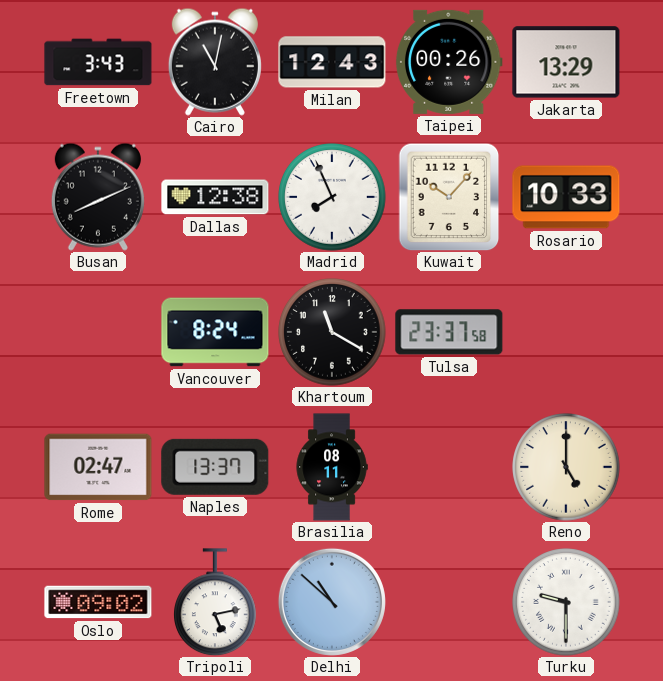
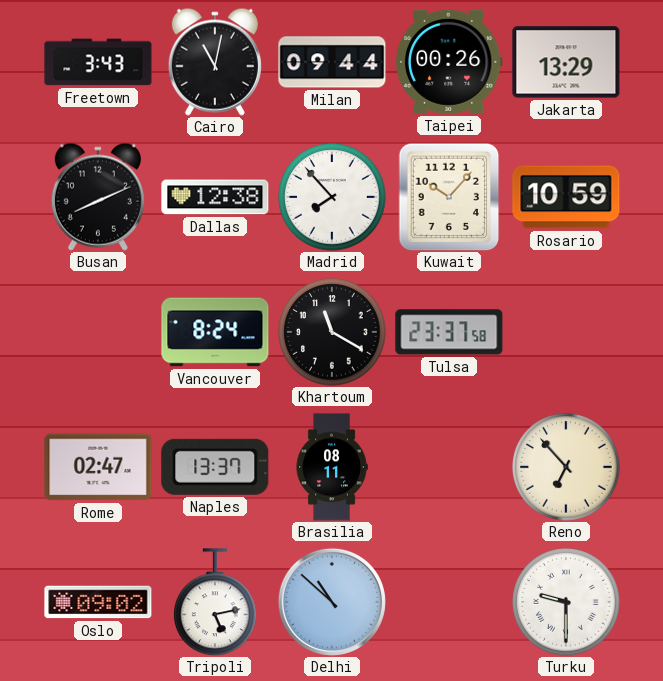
Milan: 12:43 -> 09:44
Madrid: 7:56 -> 7:53
Rosario: 10:33 -> 10:59
Reno: 5:00 -> 6:53
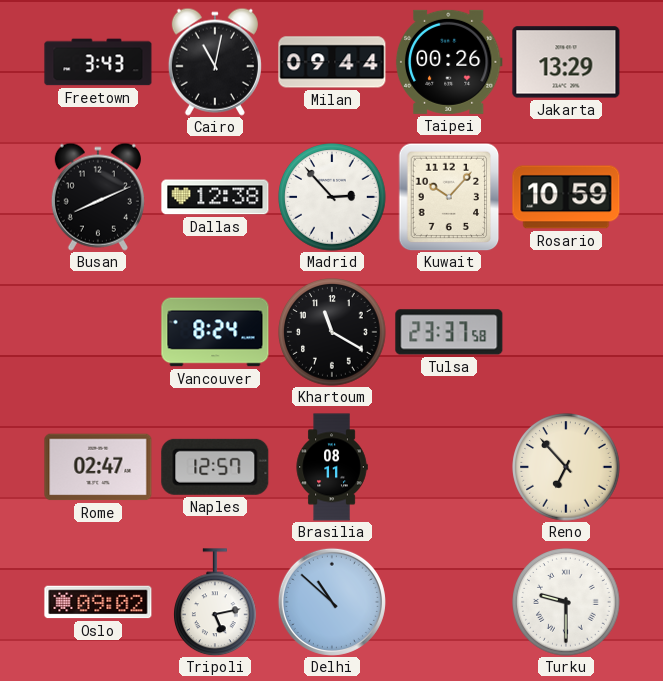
Madrid: 7:53 -> 2:53
Naples: 13:37 -> 12:57
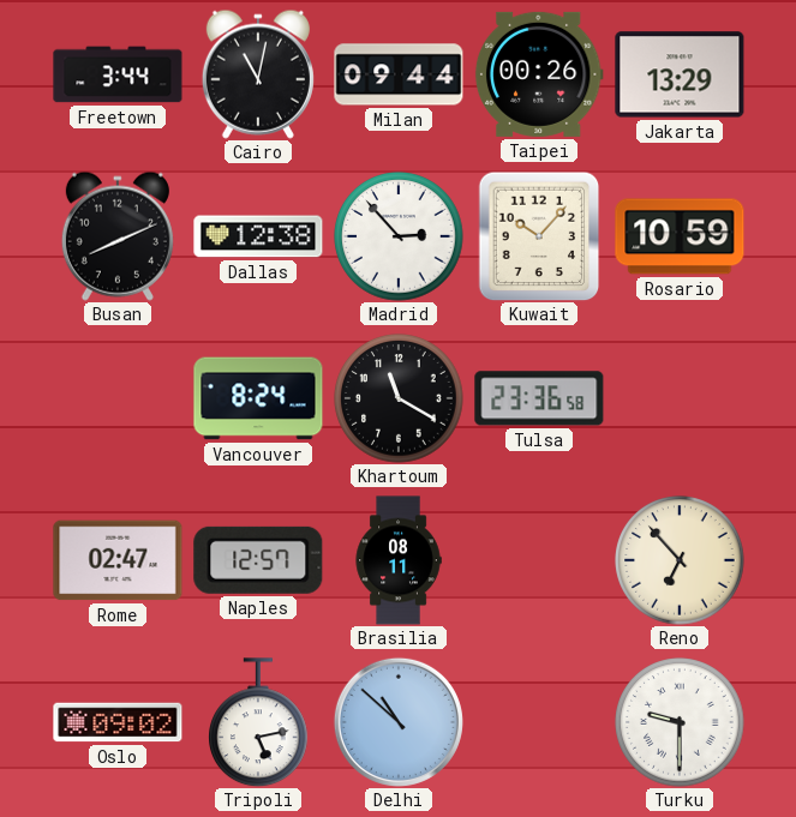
Freetown: 3:43 -> 3:44
Tulsa: 23:37 -> 23:36
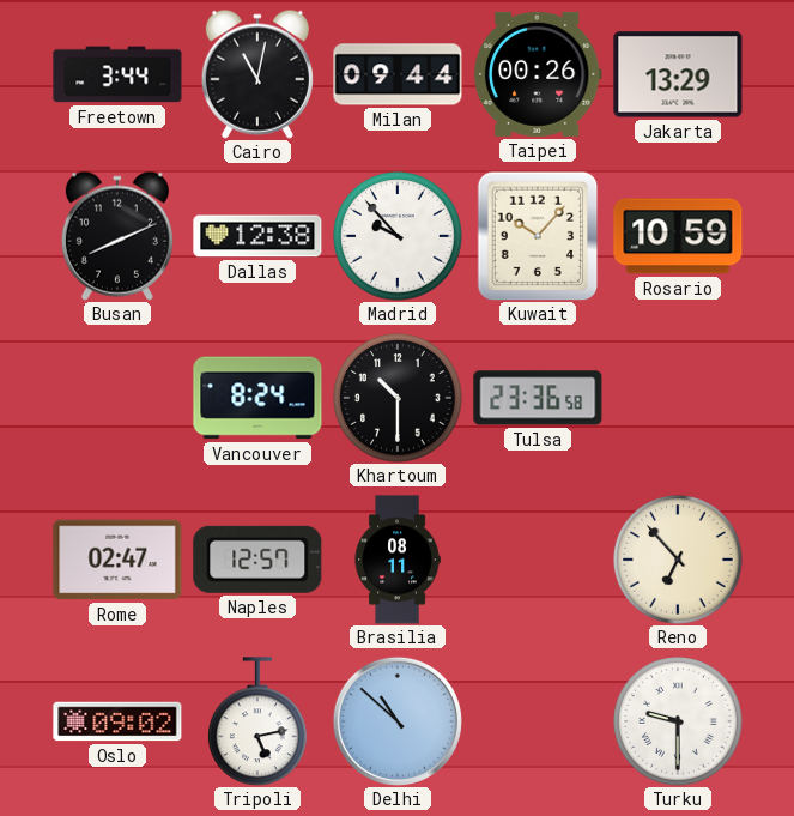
Madrid: 2:53 -> 9:53
Khartoum: 11:20 -> 10:30
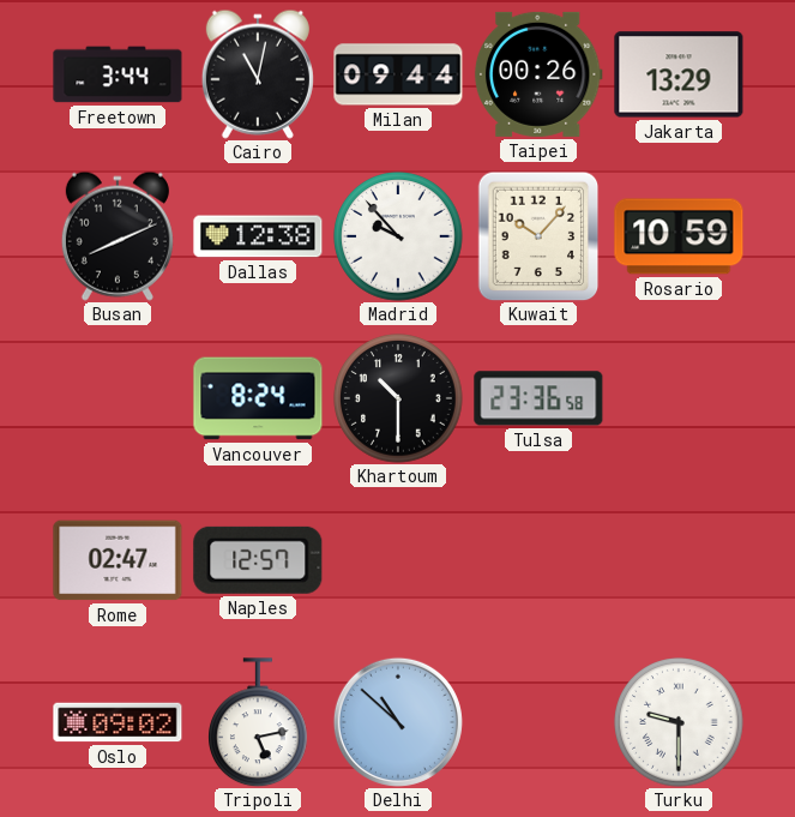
Brasilia: 08:11 -> none
Reno: 6:53 -> none
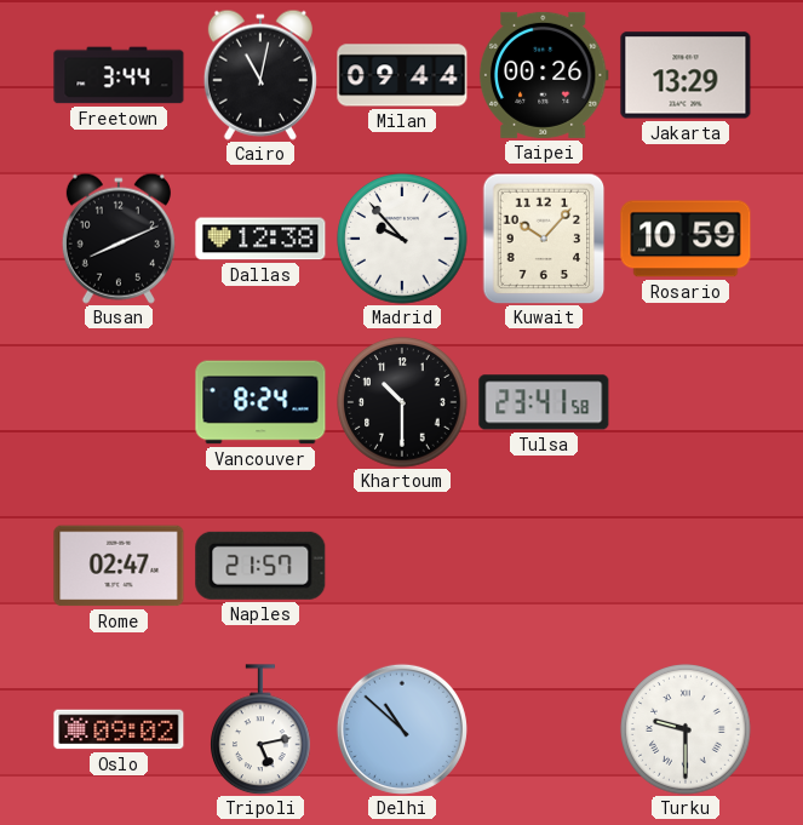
Tulsa: 23:36 -> 23:41
Naples: 12:57 -> 21:57
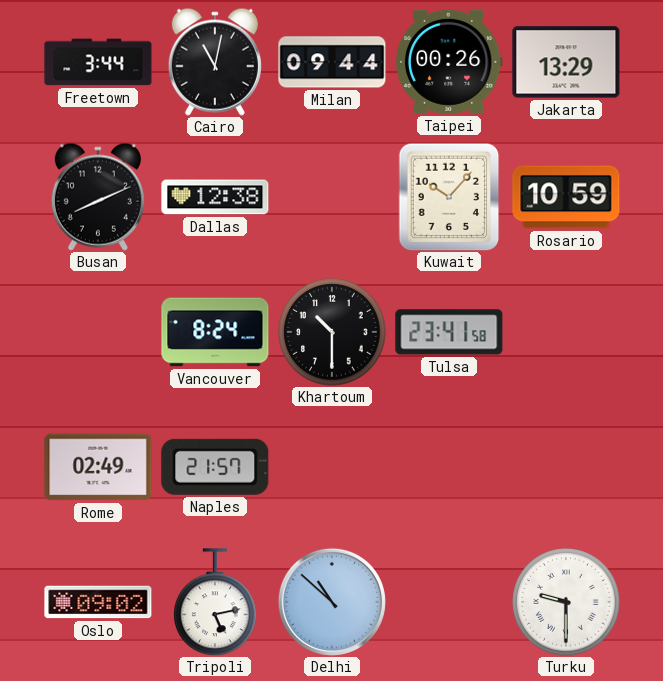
Madrid: 9:53 -> none
Rome: 02:47 -> 02:49
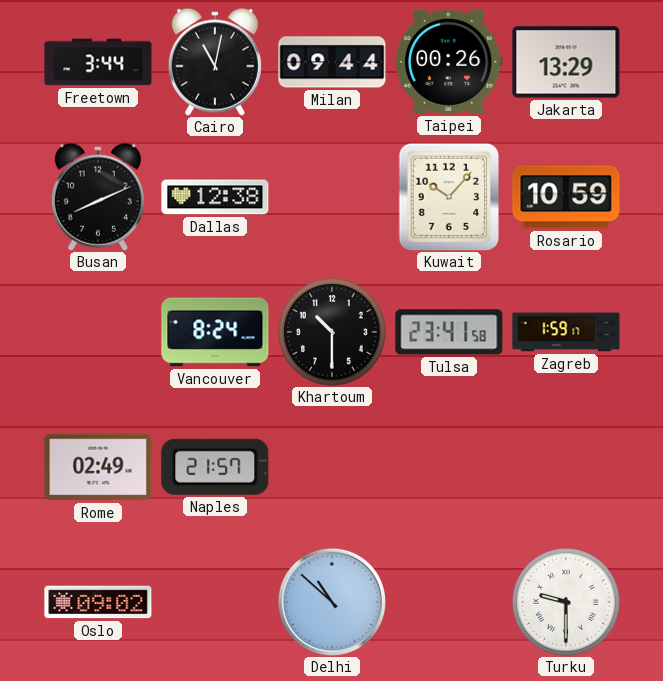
Zagreb: none -> 1:59
Tripoli: 5:13 -> none
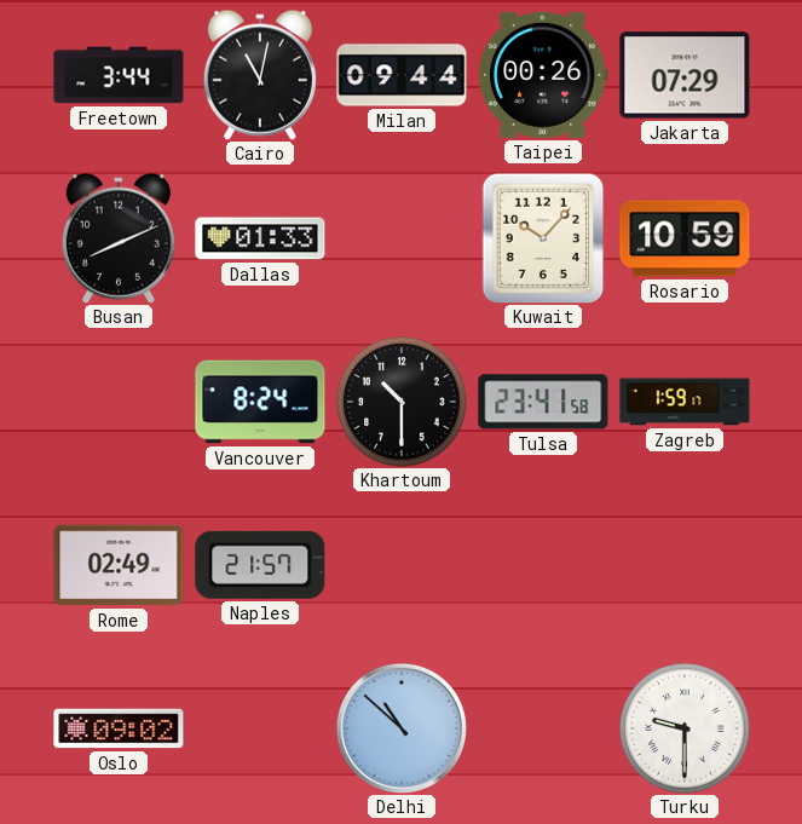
Jakarta: 13:29 -> 07:29
Dallas: 12:38 -> 01:33
